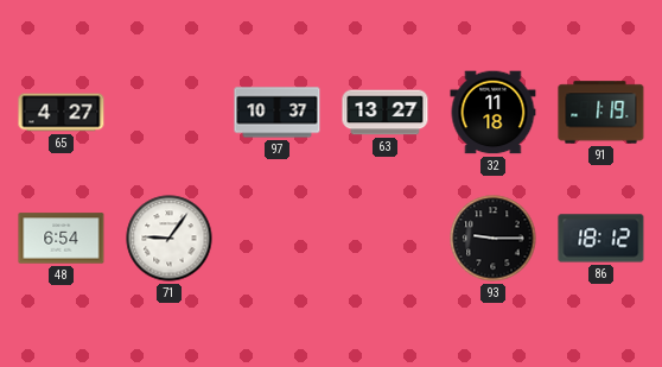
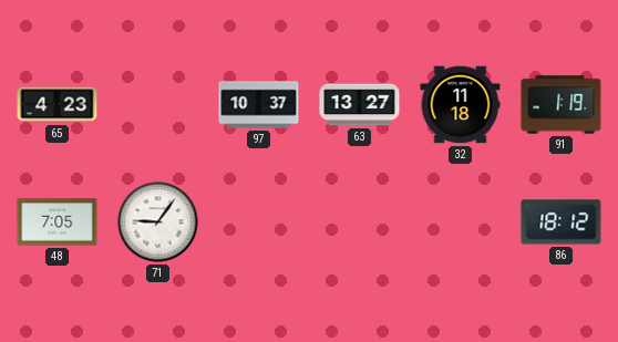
65: 4:27 -> 4:23
48: 6:54 -> 7:05
93: 9:15 -> none
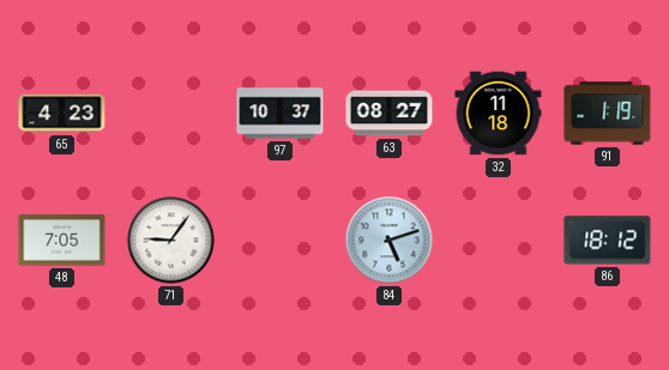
63: 13:27 -> 08:27
84: none -> 5:12
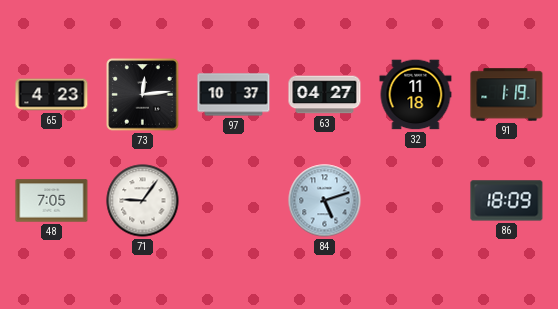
73: none -> 12:14
63: 08:27 -> 04:27
86: 18:12 -> 18:09
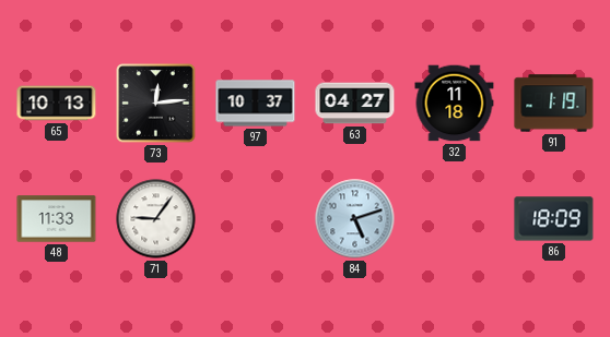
65: 4:23 -> 10:13
48: 7:05 -> 11:33
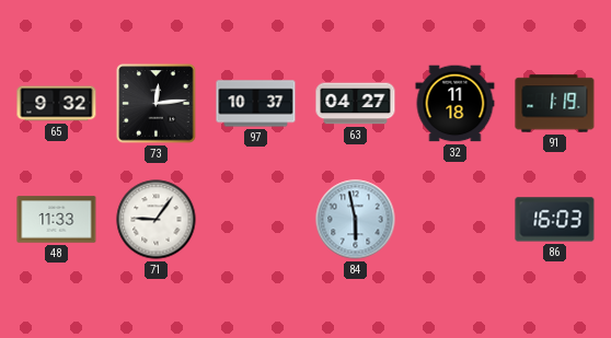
65: 10:13 -> 9:32
84: 5:12 -> 5:58
86: 18:09 -> 16:03
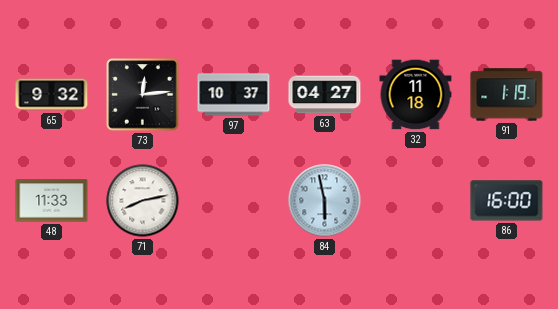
71: 9:06 -> 8:13
86: 16:03 -> 16:00
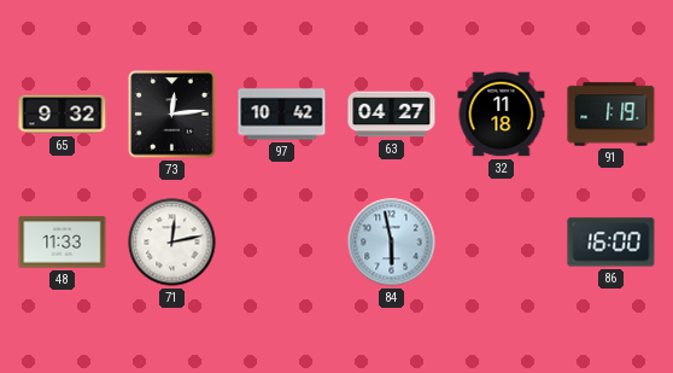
97: 10:37 -> 10:42
71: 8:13 -> 12:13
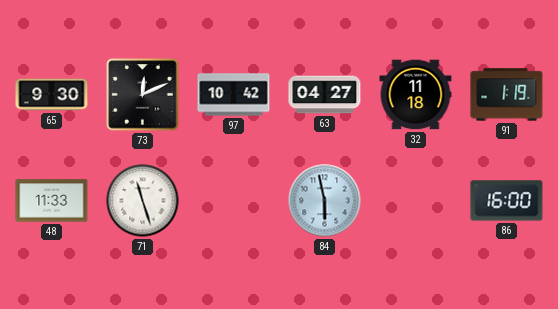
65: 9:32 -> 9:30
73: 12:14 -> 12:11
71: 12:13 -> 11:27
